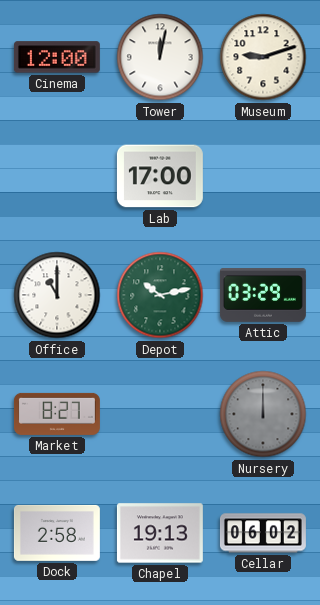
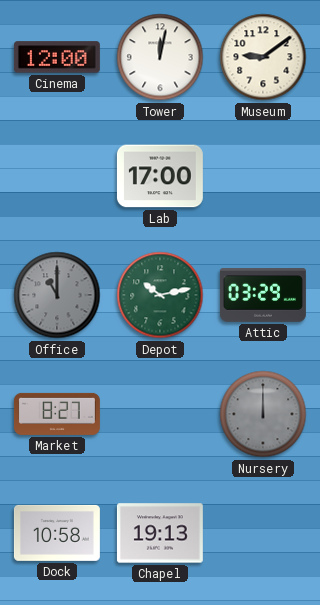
Museum: 9:12 -> 9:09
Office dial: white -> grey
Dock: 2:58 -> 10:58
Cellar: 06:02 -> none
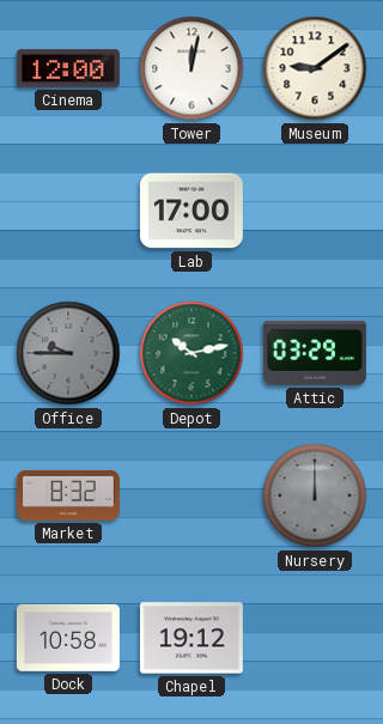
Office: 11:00 -> 9:45
Market: 8:27 -> 8:32
Chapel: 19:13 -> 19:12
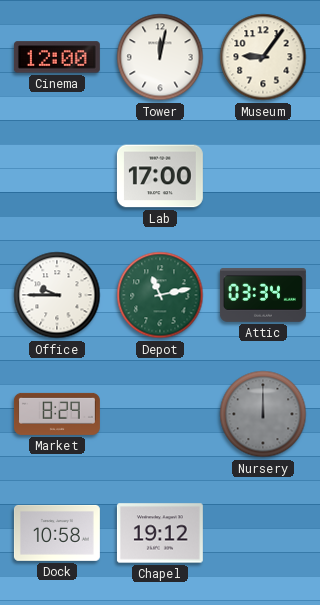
Museum: 9:09 -> 9:06
Office dial: grey -> white
Depot: 10:13 -> 11:13
Attic: 03:29 -> 03:34
Market: 8:32 -> 8:29
